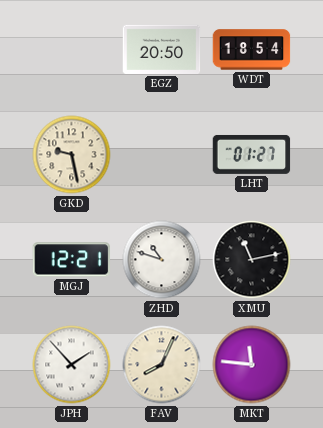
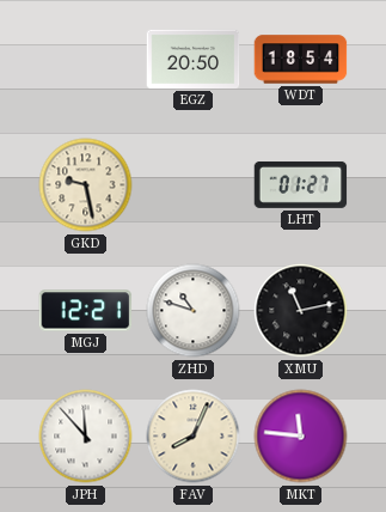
JPH: 1:53 -> 11:53
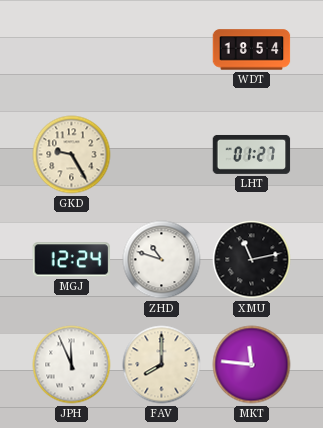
EGZ: 20:50 -> none
GKD: 9:28 -> 9:25
MGJ: 12:21 -> 12:24
JPH: 11:53 -> 11:56
FAV: 8:04 -> 8:00
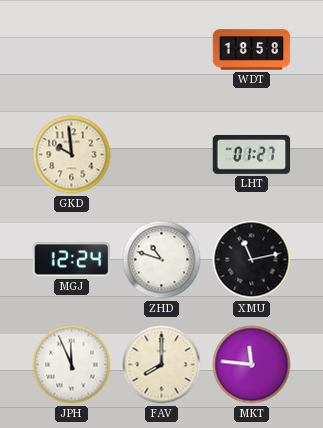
WDT: 18:54 -> 18:58
GKD: 9:25 -> 9:59
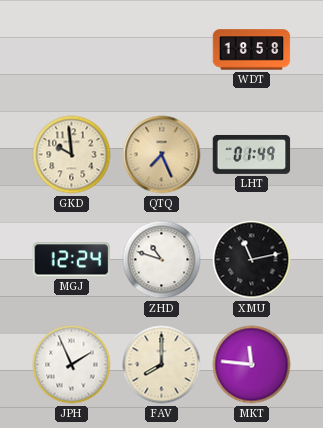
QTQ: none -> 7:26
LHT: 01:27 -> 01:49
JPH: 11:56 -> 1:56
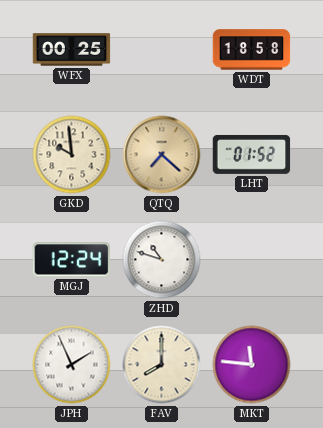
WFX: none -> 00:25
QTQ: 7:26 -> 7:22
LHT: 01:49 -> 01:52
XMU: 11:13 -> none
